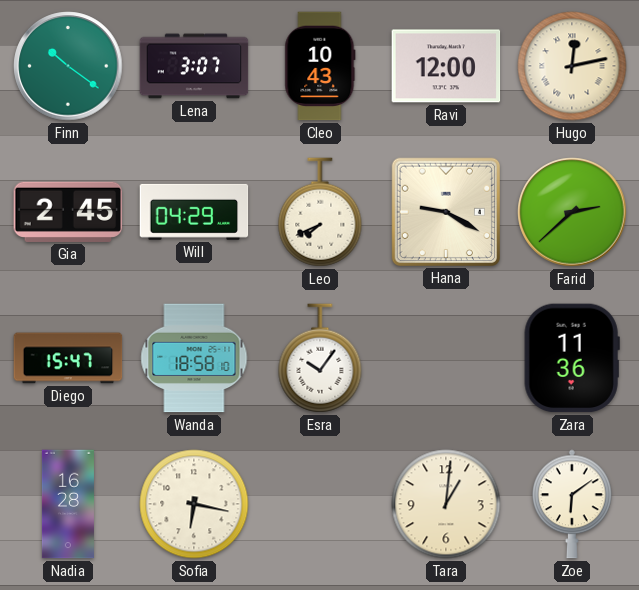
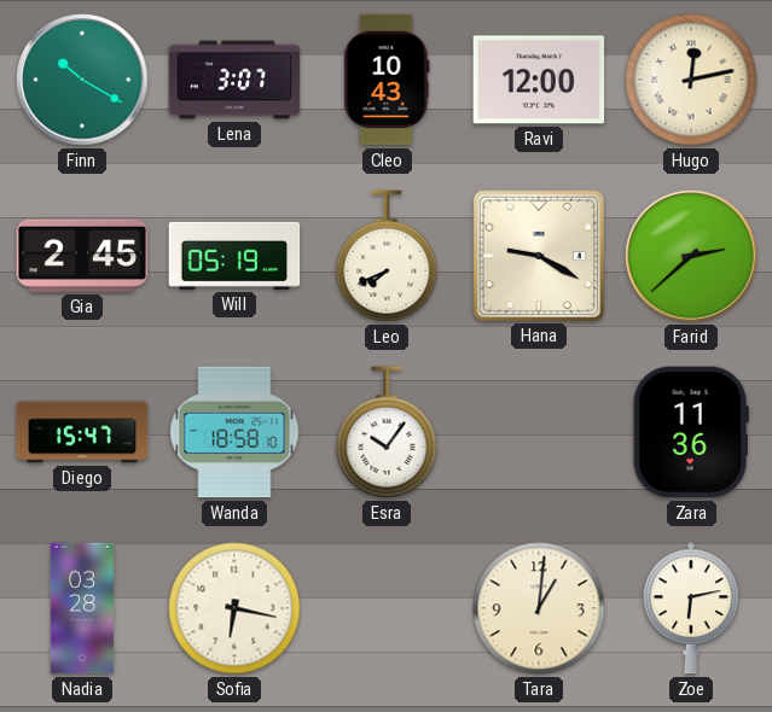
Finn: 10:21 -> 10:20
Will: 04:29 -> 05:19
Nadia: 16:28 -> 03:28
Zoe: 6:09 -> 6:13
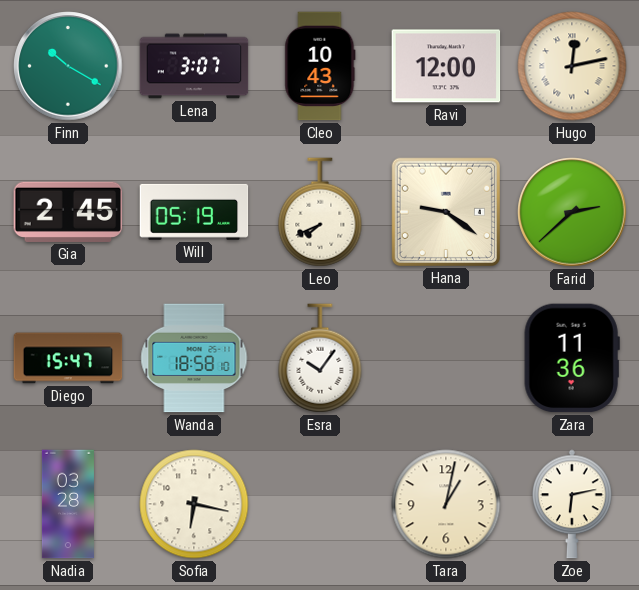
Hana: 9:20 -> 9:21
Tara: 1:01 -> 1:02
